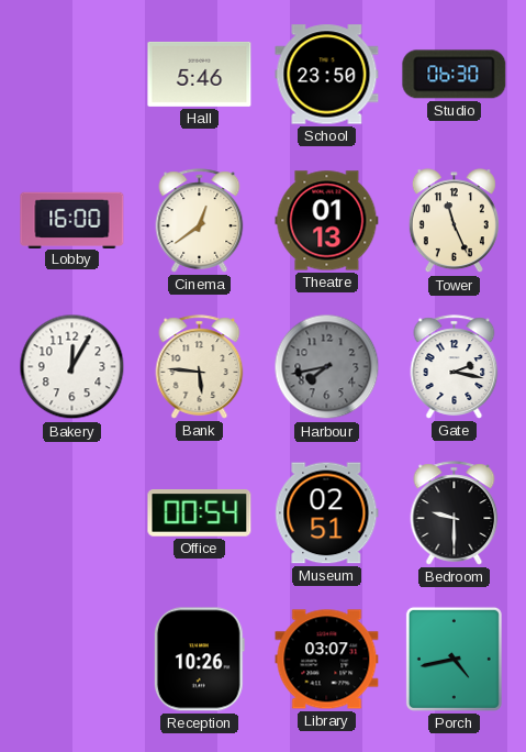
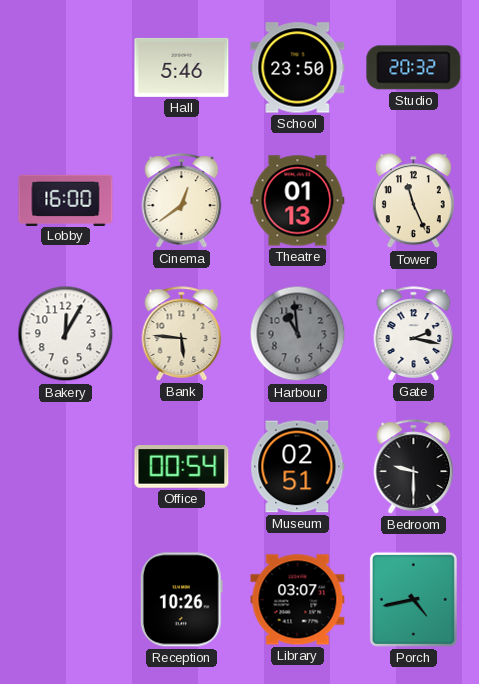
Studio: 06:30 -> 20:32
Harbour: 7:43 -> 10:59
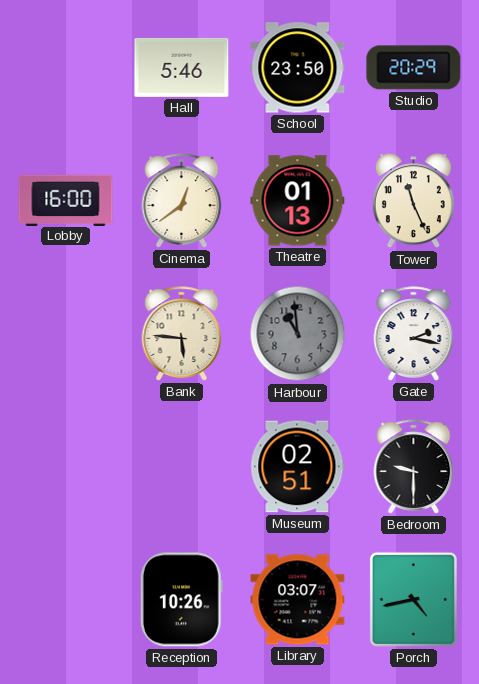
Studio: 20:32 -> 20:29
Bakery: 12:05 -> none
Office: 00:54 -> none
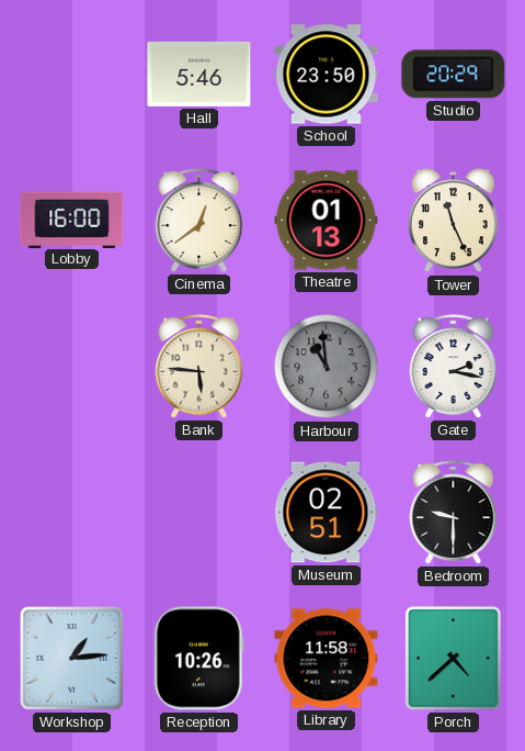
Workshop: none -> 1:14
Library: 03:07 -> 11:58
Porch: 4:43 -> 4:38
